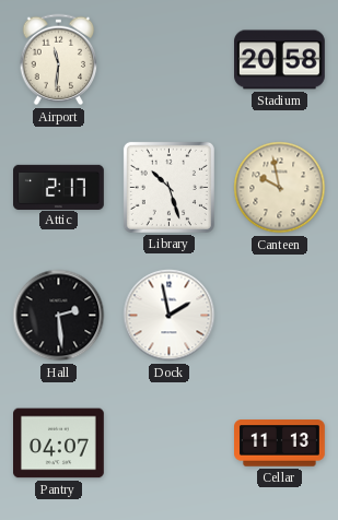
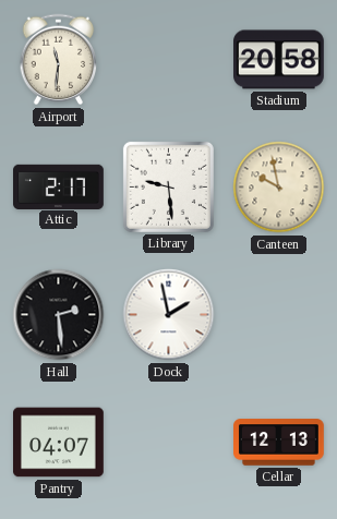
Library: 10:27 -> 9:29
Cellar: 11:13 -> 12:13
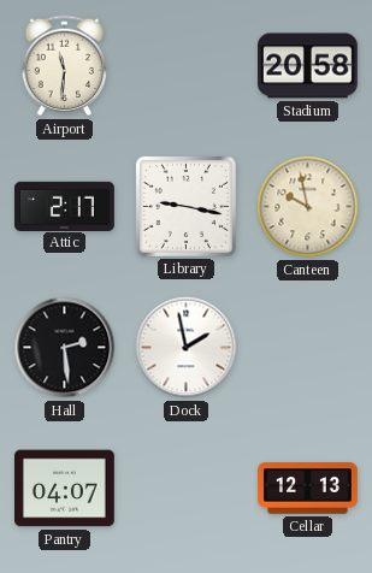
Library: 9:29 -> 9:17
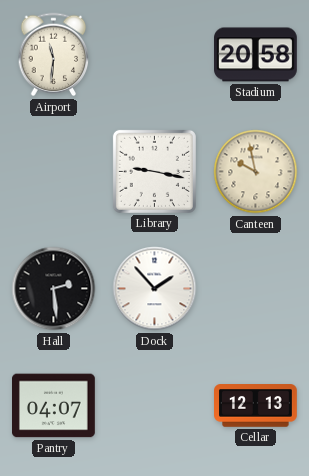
Attic: 2:17 -> none
Dock: 1:58 -> 1:53
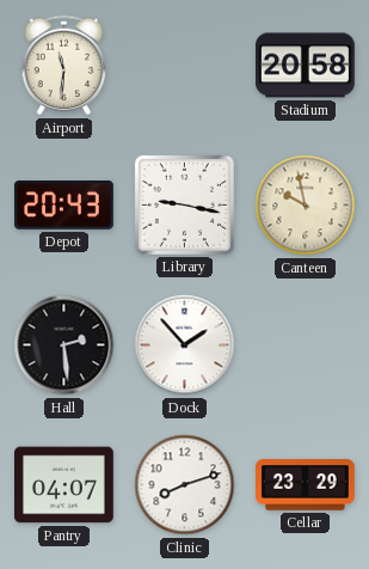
Depot: none -> 20:43
Clinic: none -> 8:12
Cellar: 12:13 -> 23:29
